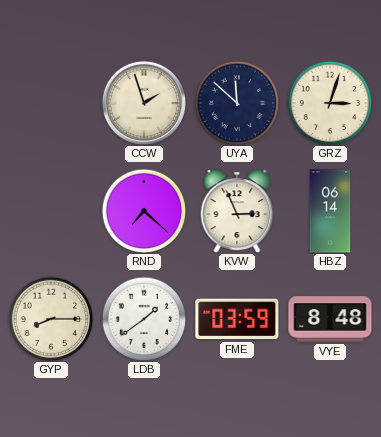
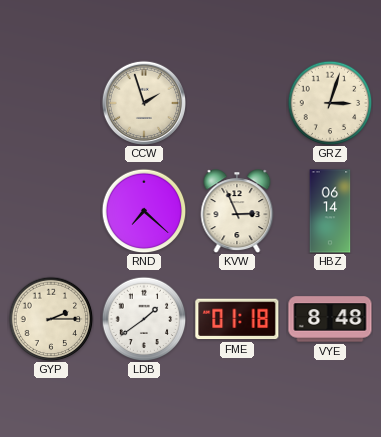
UYA: 11:52 -> none
GYP: 8:15 -> 2:15
FME: 03:59 -> 01:18
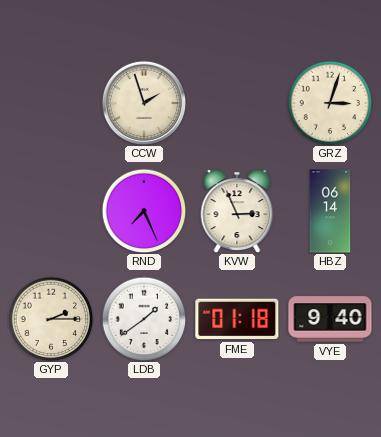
RND: 7:22 -> 7:26
VYE: 8:48 -> 9:40
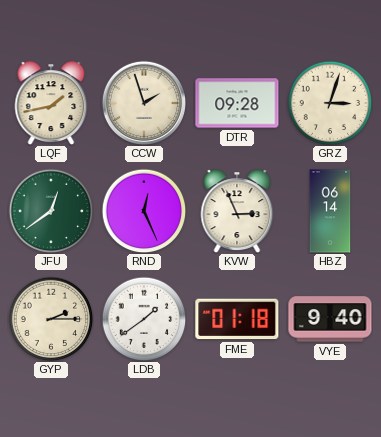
LQF: none -> 1:43
DTR: none -> 09:28
JFU: none -> 12:39
RND: 7:26 -> 12:26
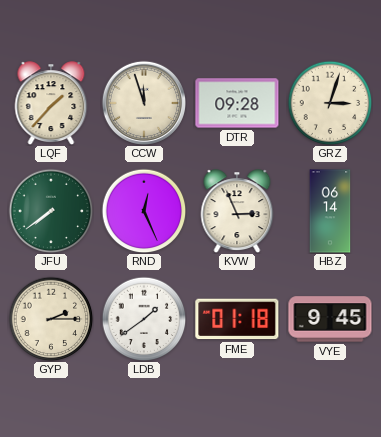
LQF: 1:43 -> 1:37
CCW: 1:57 -> 11:57
JFU: 12:39 -> 7:39
VYE: 9:40 -> 9:45
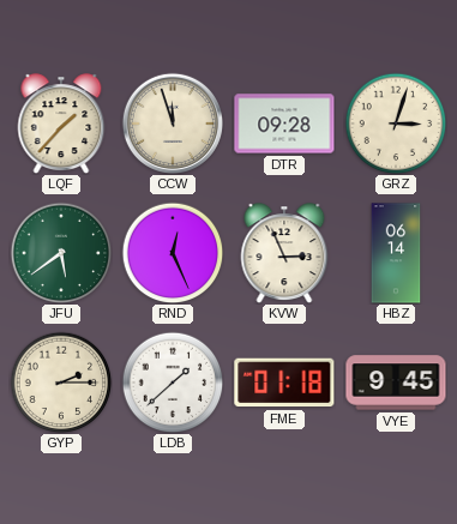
JFU: 7:39 -> 5:39
LDB: 1:39 -> 1:38
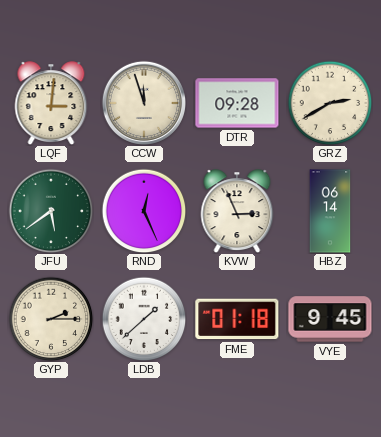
LQF: 1:37 -> 3:01
GRZ: 3:03 -> 2:40
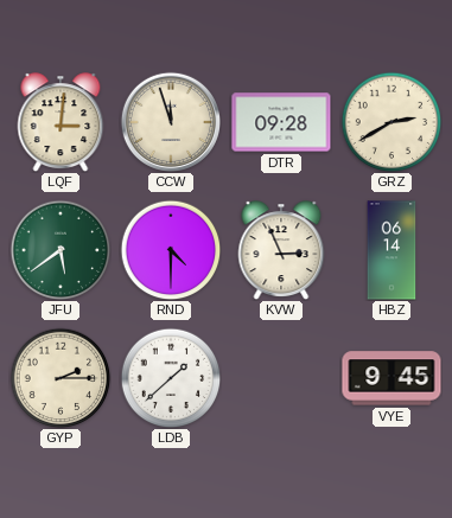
RND: 12:26 -> 4:30
FME: 01:18 -> none
